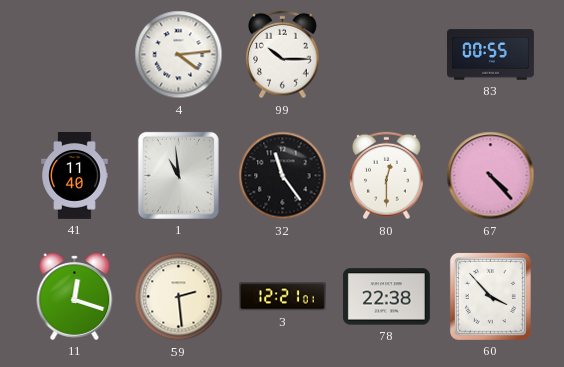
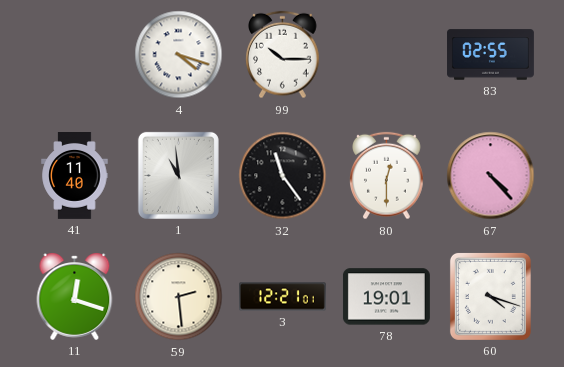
4: 4:14 -> 4:18
83: 00:55 -> 02:55
78: 22:38 -> 19:01
60: 3:53 -> 4:18
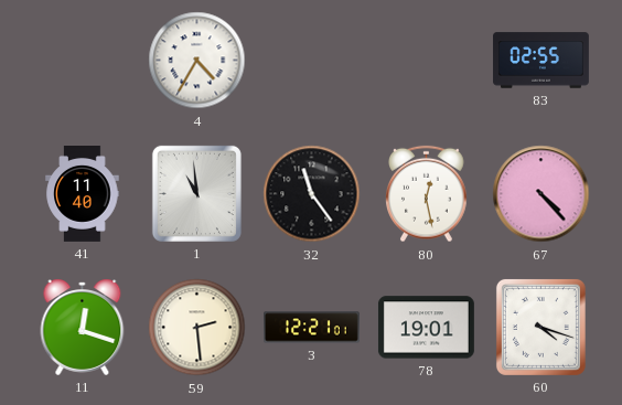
4: 4:18 -> 4:35
99: 10:15 -> none
80: 12:30 -> 12:28
